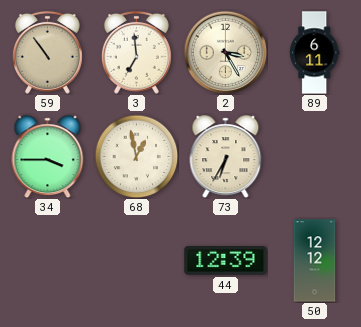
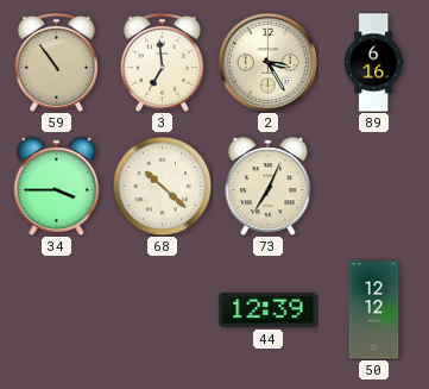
89: 6:11 -> 6:16
68: 12:58 -> 10:22
73: 6:35 -> 7:04
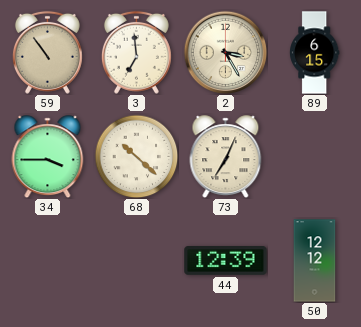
89: 6:16 -> 6:15
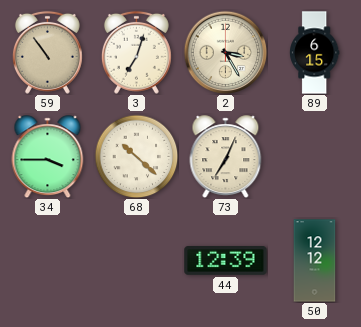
3: 6:59 -> 7:03
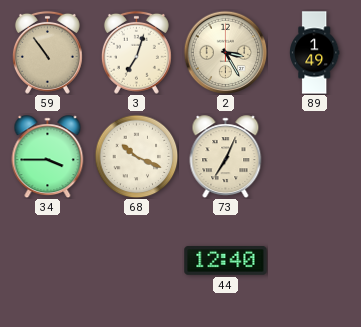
89: 6:15 -> 1:49
68: 10:22 -> 10:19
44: 12:39 -> 12:40
50: 12:12 -> none
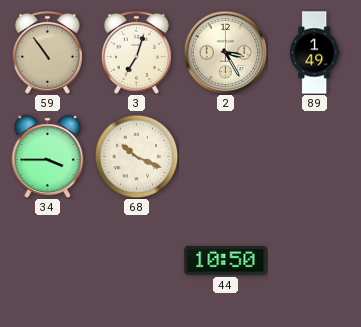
73: 7:04 -> none
44: 12:40 -> 10:50
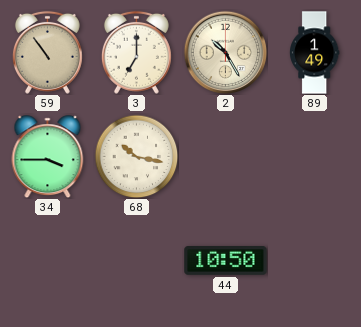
3: 7:03 -> 7:00
2: 3:25 -> 10:25
68: 10:19 -> 10:17
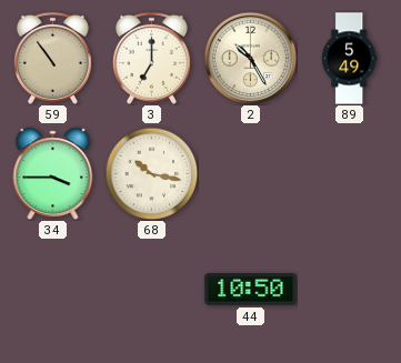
89: 1:49 -> 5:49
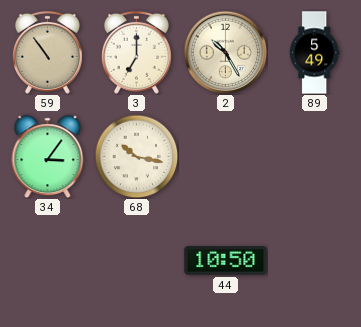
34: 3:45 -> 3:06
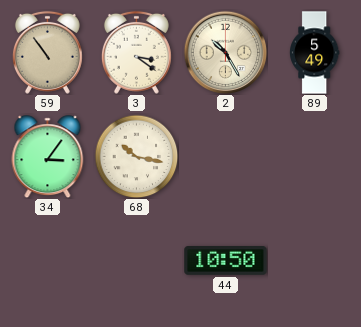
3: 7:00 -> 3:21
